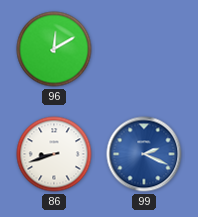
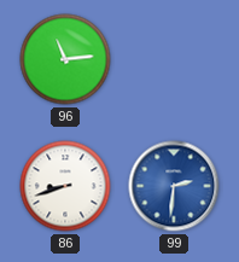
96: 12:10 -> 11:14
99: 2:19 -> 2:31
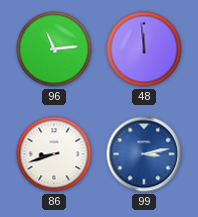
48: none -> 11:59
99: 2:31 -> 3:13
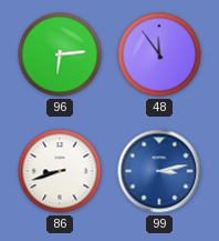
96: 11:14 -> 6:14
48: 11:59 -> 11:54
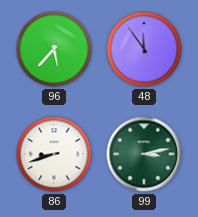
96: 6:14 -> 5:37
99 dial: blue -> green
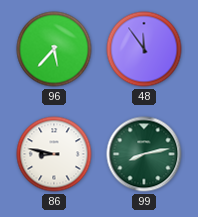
86: 8:42 -> 8:47
99: 3:13 -> 8:13
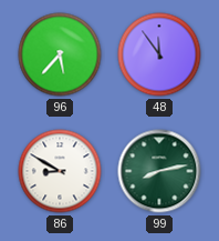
86: 8:47 -> 8:50
